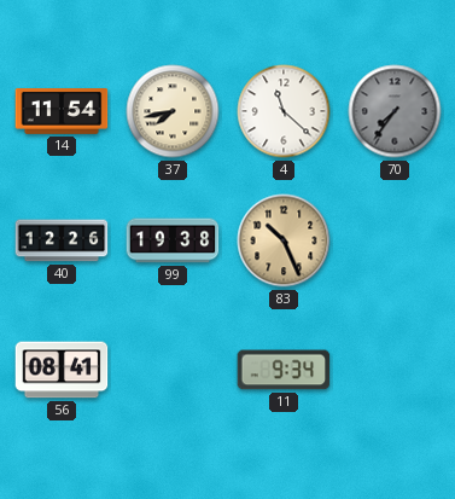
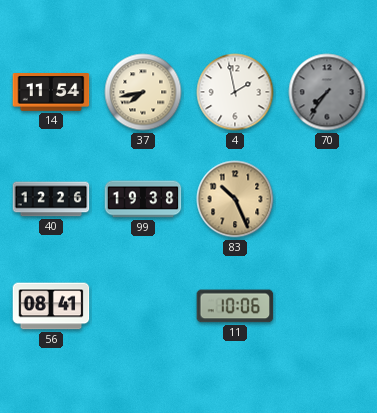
4: 11:22 -> 1:58
11: 9:34 -> 10:06
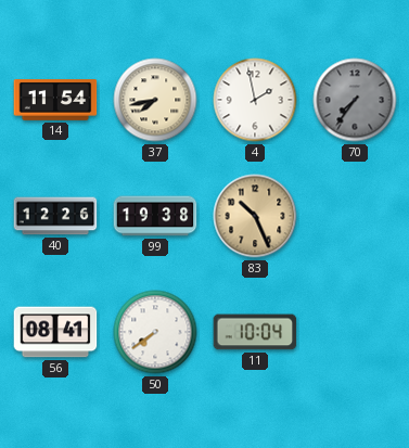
50: none -> 7:39
11: 10:06 -> 10:04
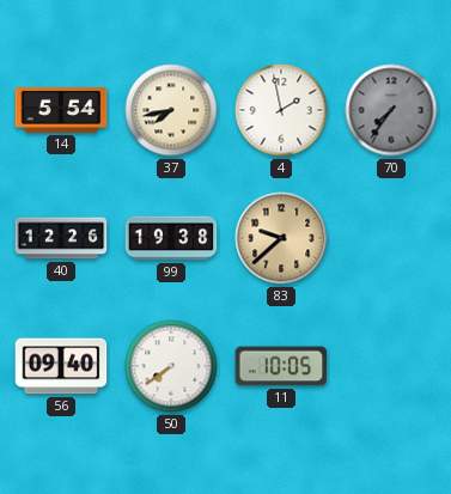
14: 11:54 -> 5:54
83: 10:26 -> 9:38
56: 08:41 -> 09:40
11: 10:04 -> 10:05
